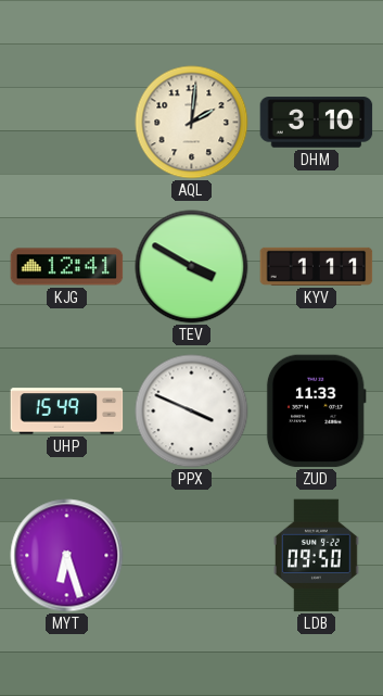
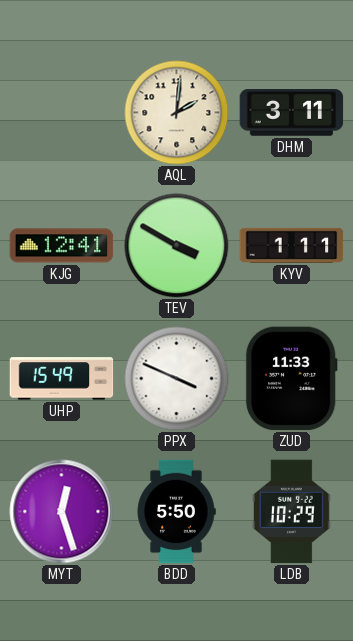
DHM: 3:10 -> 3:11
MYT: 6:27 -> 12:27
BDD: none -> 5:50
LDB: 09:50 -> 10:29
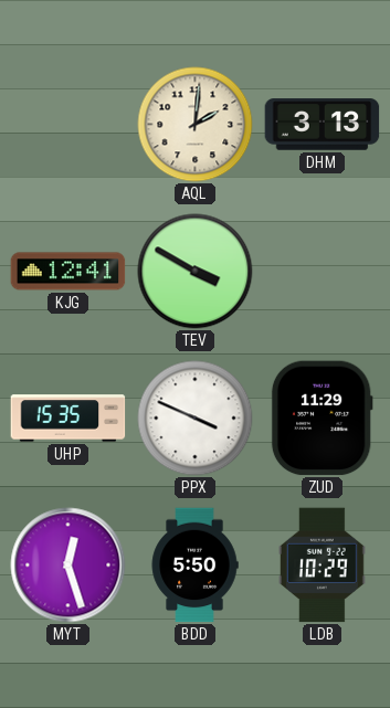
DHM: 3:11 -> 3:13
KYV: 1:11 -> none
UHP: 15:49 -> 15:35
ZUD: 11:33 -> 11:29
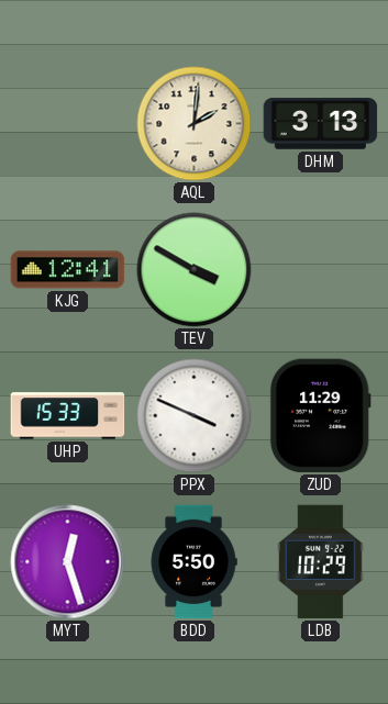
UHP: 15:35 -> 15:33
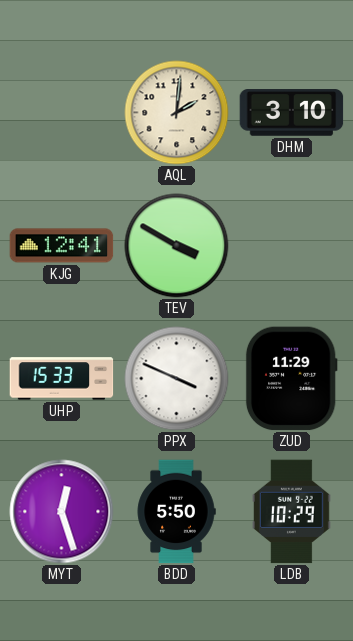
DHM: 3:13 -> 3:10
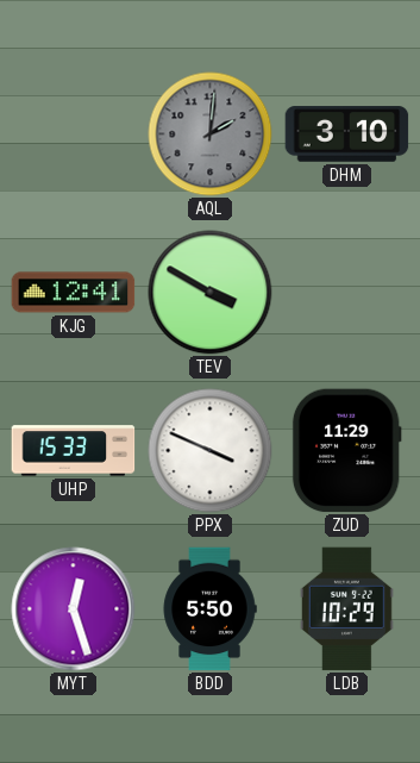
AQL dial: cream -> grey
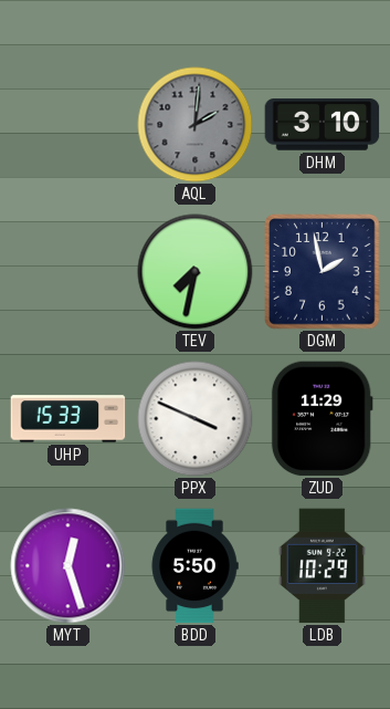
KJG: 12:41 -> none
TEV: 3:50 -> 7:32
DGM: none -> 1:58
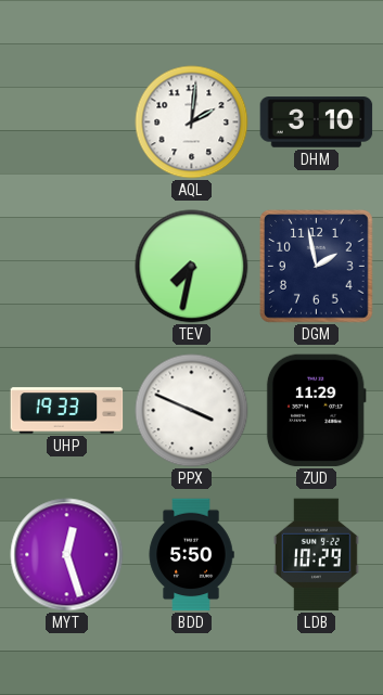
AQL dial: grey -> white
UHP: 15:33 -> 19:33
